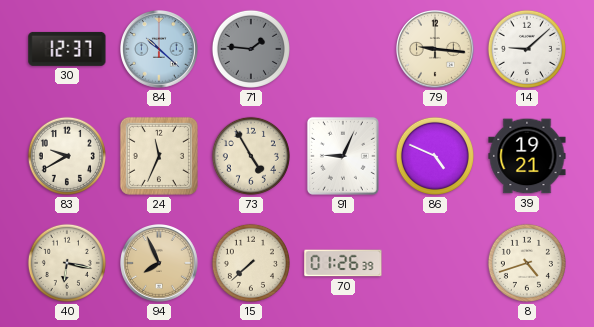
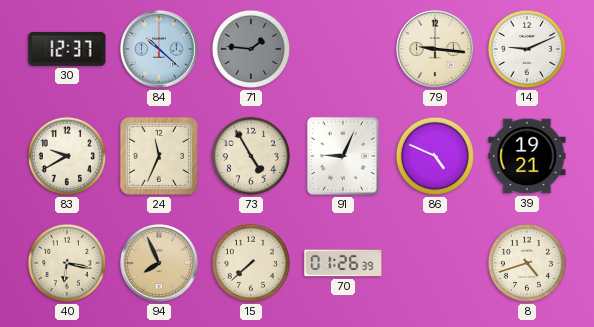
14: 9:08 -> 9:11
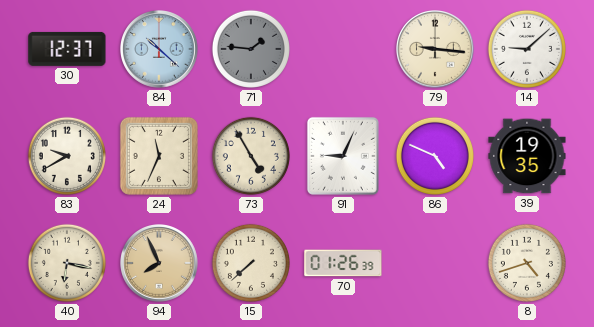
14: 9:11 -> 9:08
39: 19:21 -> 19:35
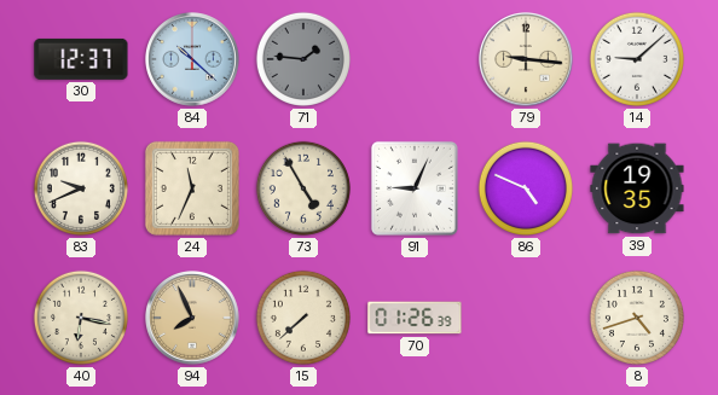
83: 9:40 -> 9:41
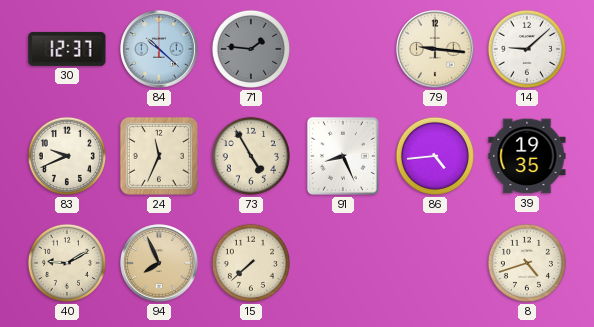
91: 9:04 -> 8:26
86: 4:49 -> 4:44
40: 6:17 -> 9:10
70: 01:26 -> none
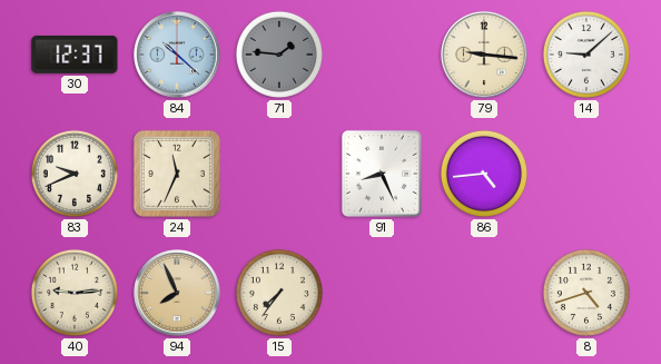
73: 4:55 -> none
39: 19:35 -> none
40: 9:10 -> 9:14
15: 7:38 -> 7:36
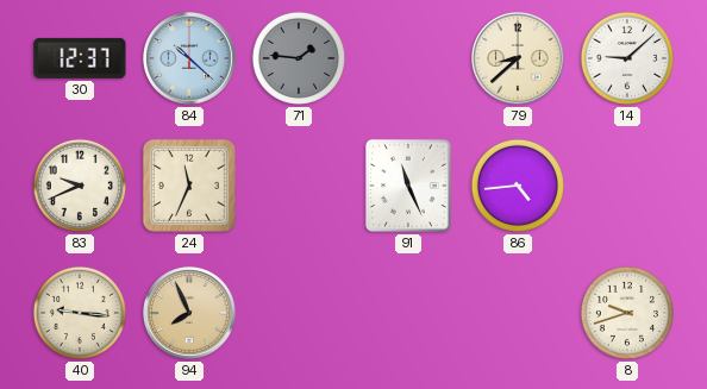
79: 9:16 -> 8:38
91: 8:26 -> 11:26
40: 9:14 -> 9:16
15: 7:36 -> none
8: 4:42 -> 9:42
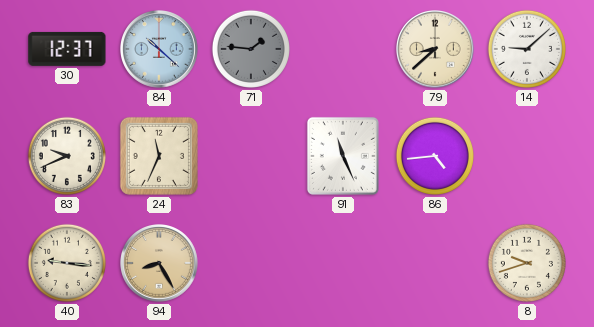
94: 7:56 -> 8:25
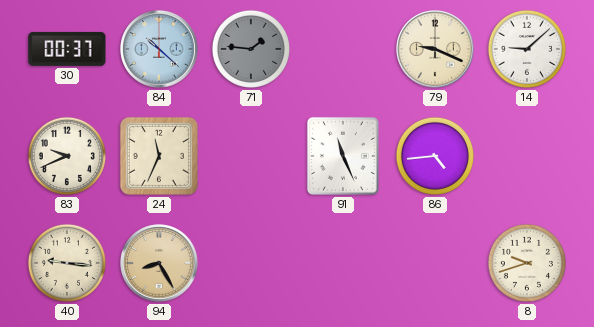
30: 12:37 -> 00:37
79: 8:38 -> 9:19
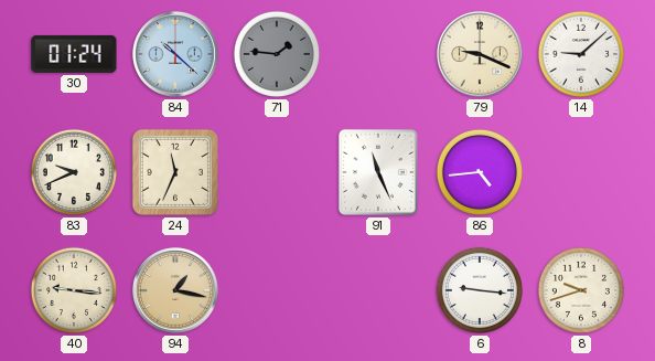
30: 00:37 -> 01:24
94: 8:25 -> 1:17
6: none -> 9:16
